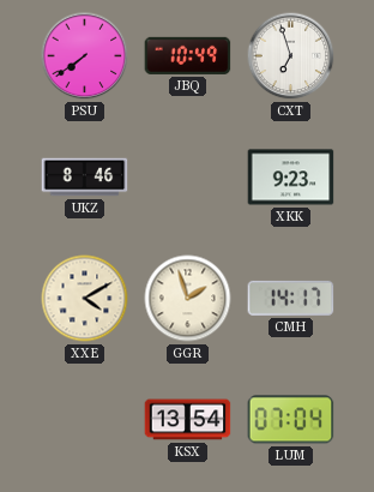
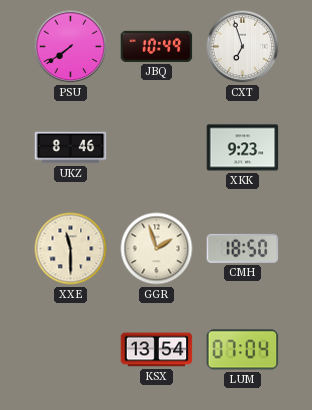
XXE: 4:10 -> 11:30
CMH: 14:17 -> 18:50
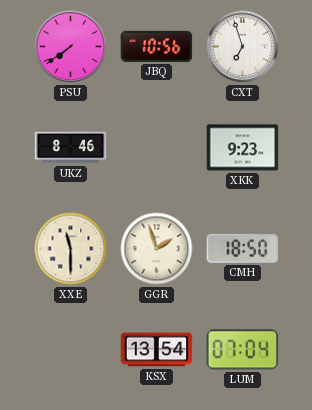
JBQ: 10:49 -> 10:56
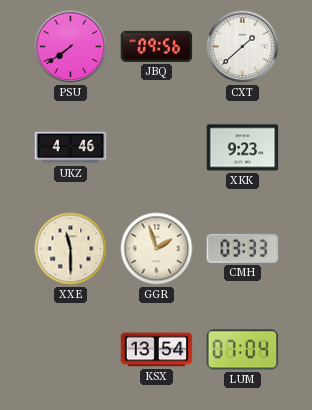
JBQ: 10:56 -> 09:56
CXT: 6:57 -> 1:38
UKZ: 8:46 -> 4:46
CMH: 18:50 -> 03:33
